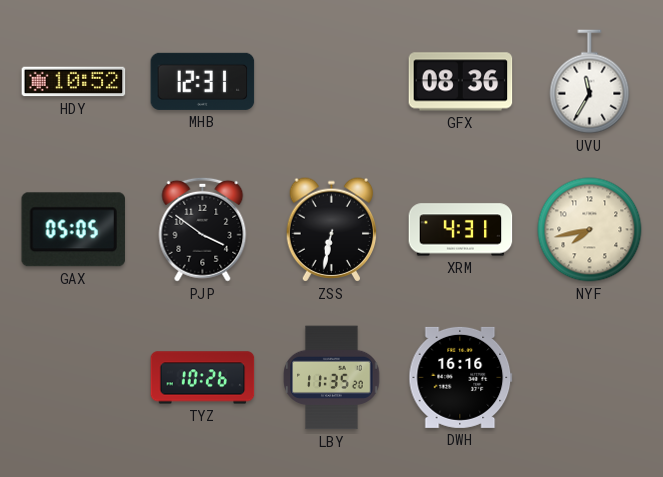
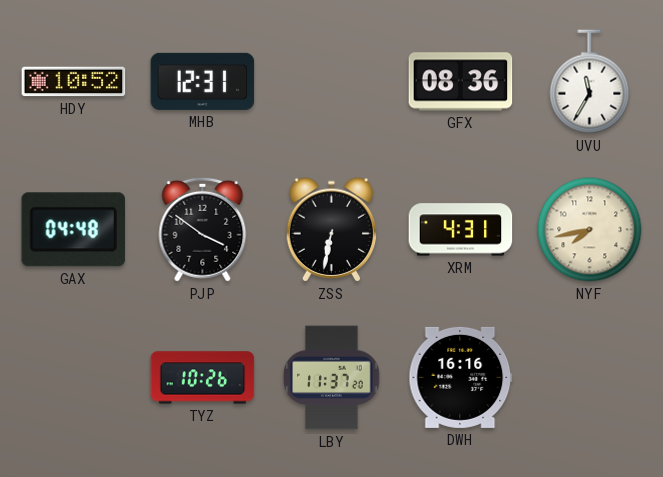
GAX: 05:05 -> 04:48
LBY: 11:35 -> 11:37
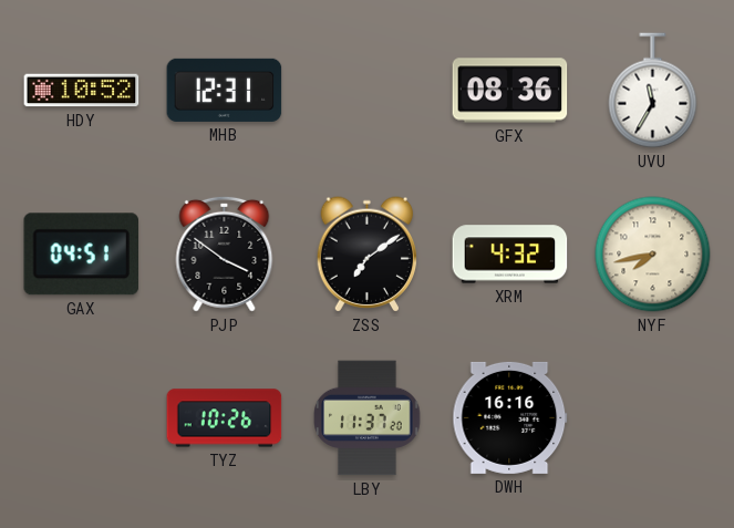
GAX: 04:48 -> 04:51
ZSS: 6:32 -> 7:09
XRM: 4:31 -> 4:32
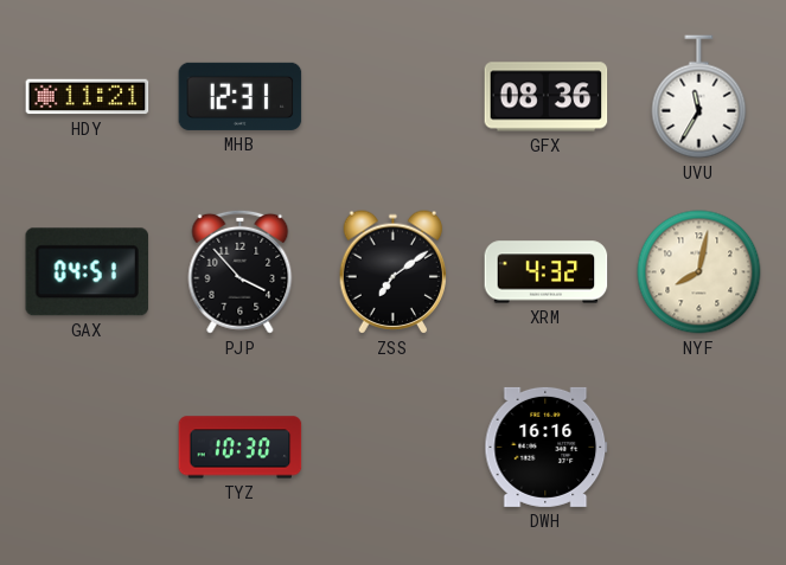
HDY: 10:52 -> 11:21
PJP: 3:51 -> 3:53
NYF: 7:43 -> 8:02
TYZ: 10:26 -> 10:30
LBY: 11:37 -> none
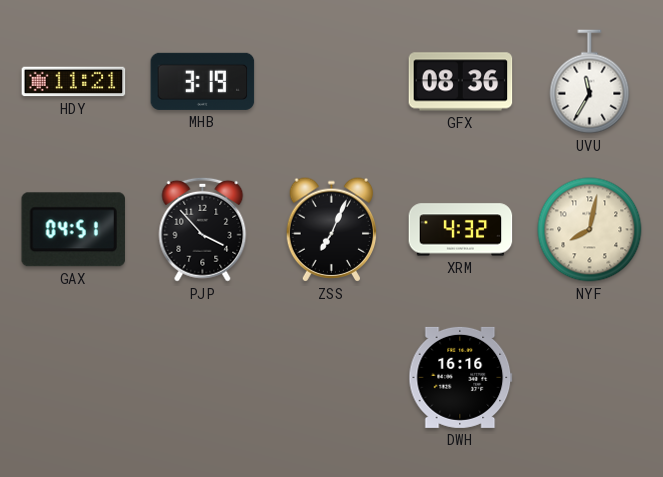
MHB: 12:31 -> 3:19
ZSS: 7:09 -> 7:04
TYZ: 10:30 -> none
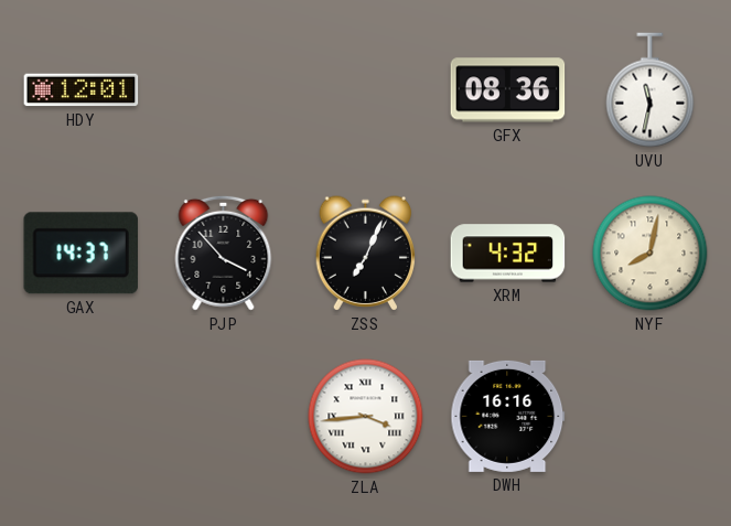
HDY: 11:21 -> 12:01
MHB: 3:19 -> none
UVU: 11:35 -> 11:32
GAX: 04:51 -> 14:37
ZLA: none -> 3:44
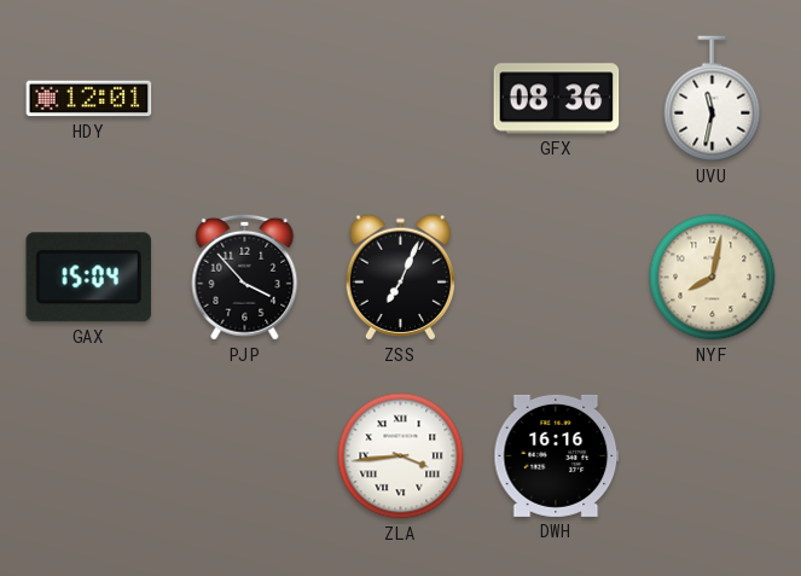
GAX: 14:37 -> 15:04
XRM: 4:32 -> none
